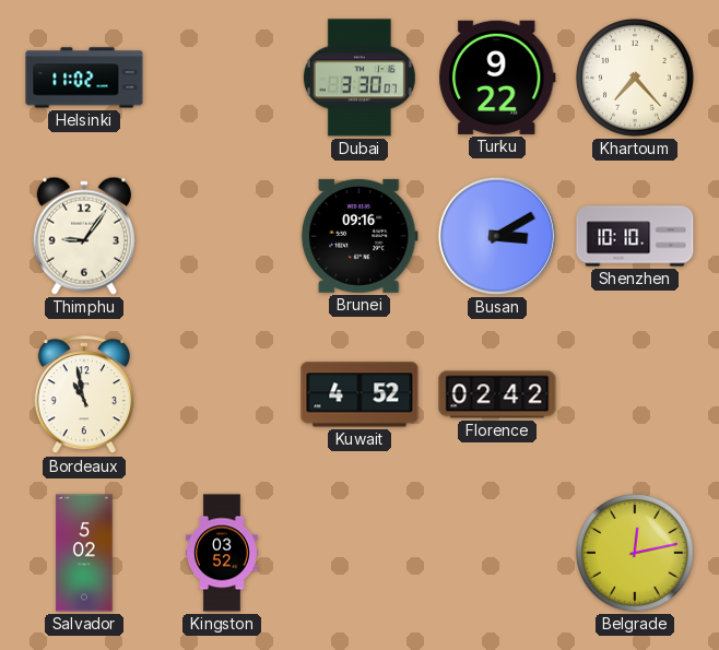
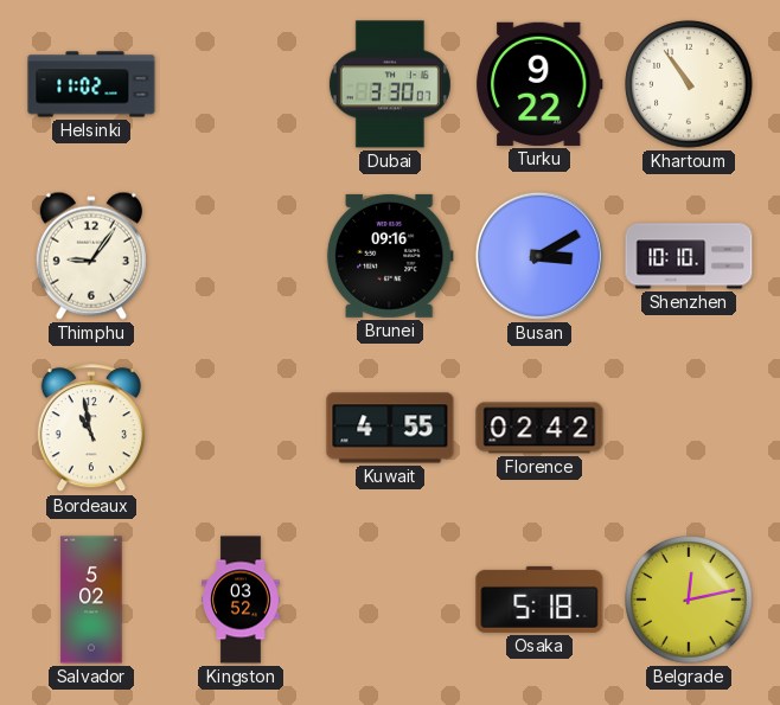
Khartoum: 7:23 -> 10:54
Kuwait: 4:52 -> 4:55
Osaka: none -> 5:18
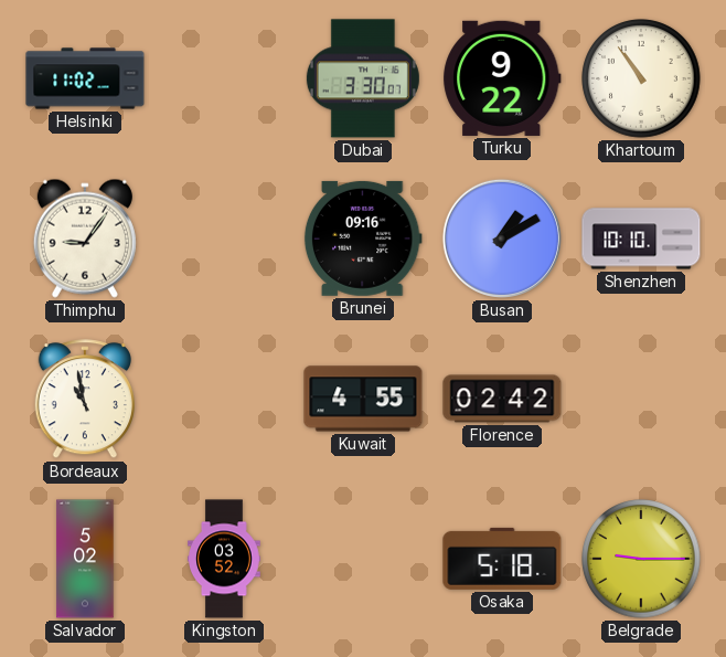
Busan: 3:10 -> 1:10
Belgrade: 12:13 -> 9:15
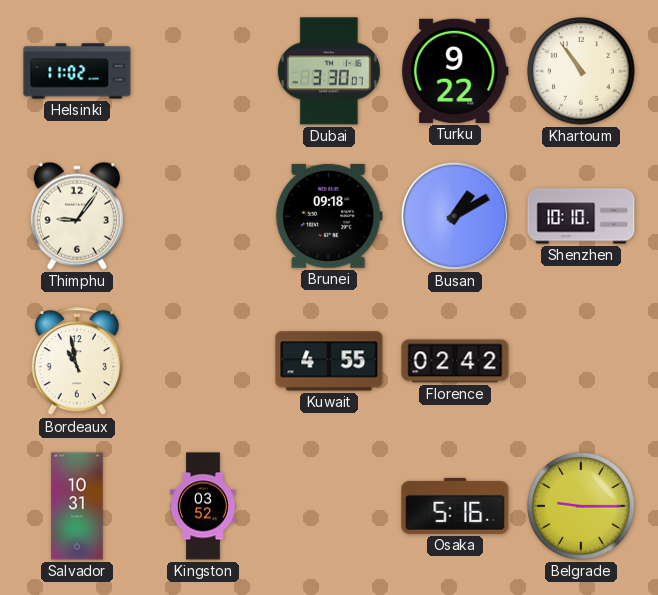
Brunei: 09:16 -> 09:18
Salvador: 5:02 -> 10:31
Osaka: 5:18 -> 5:16
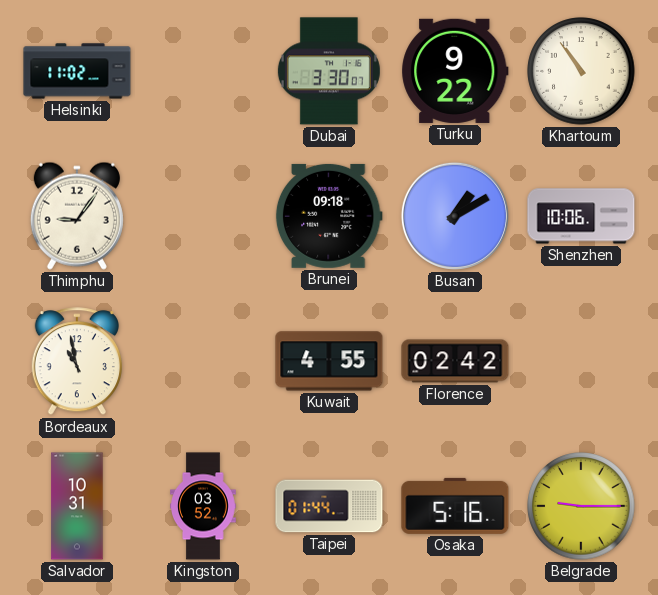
Shenzhen: 10:10 -> 10:06
Taipei: none -> 01:44
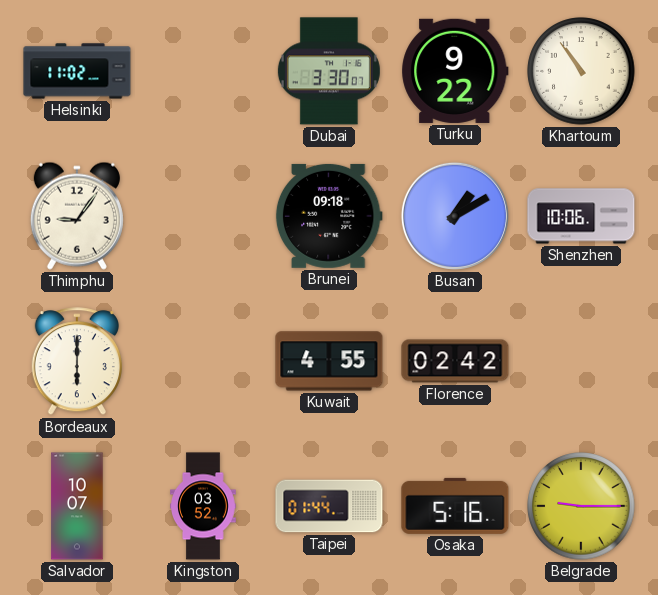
Bordeaux: 10:58 -> 6:00
Salvador: 10:31 -> 10:07
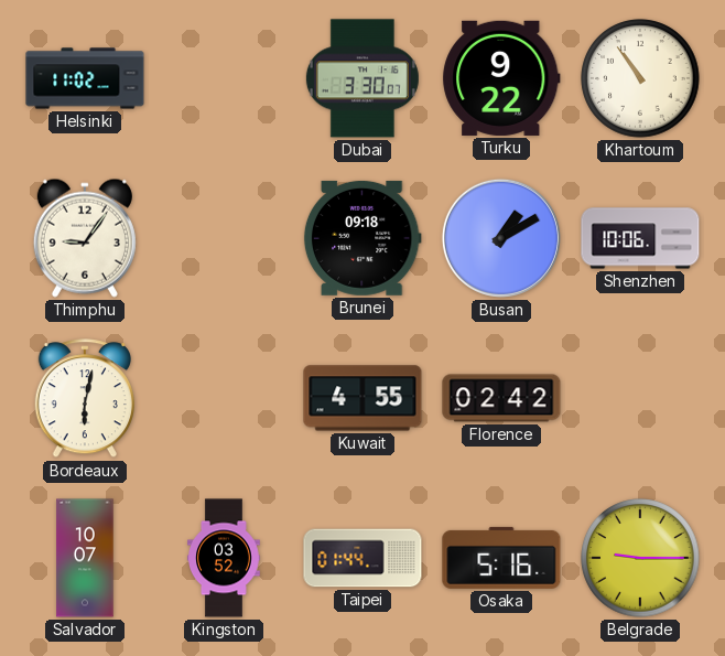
Bordeaux: 6:00 -> 6:02
